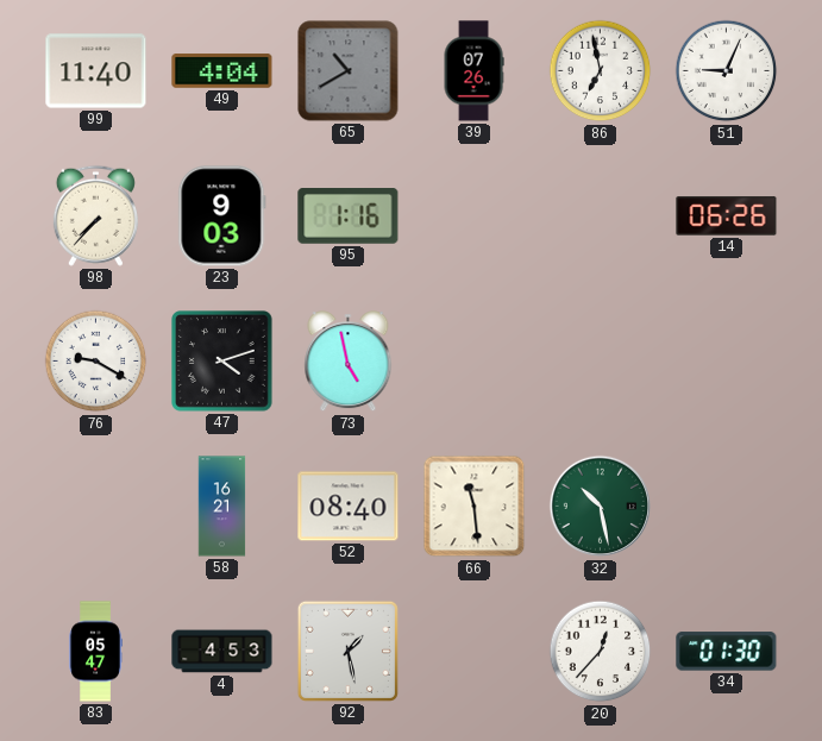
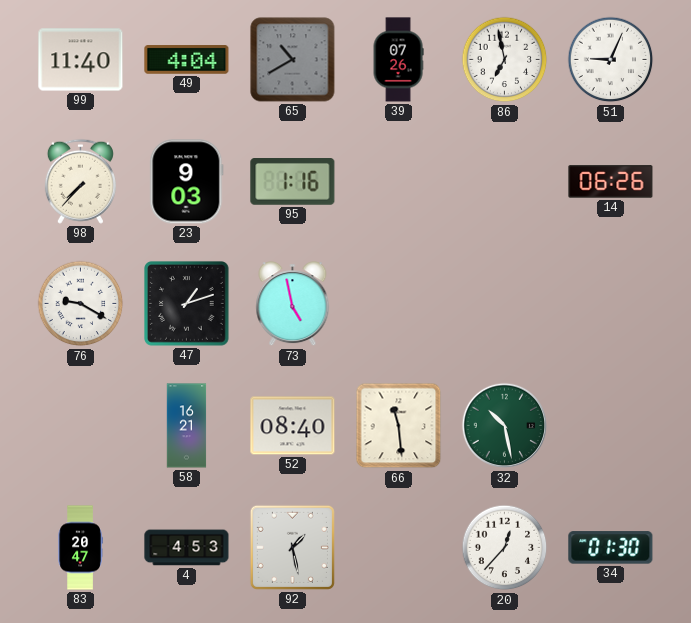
47: 4:12 -> 1:12
83: 05:47 -> 20:47
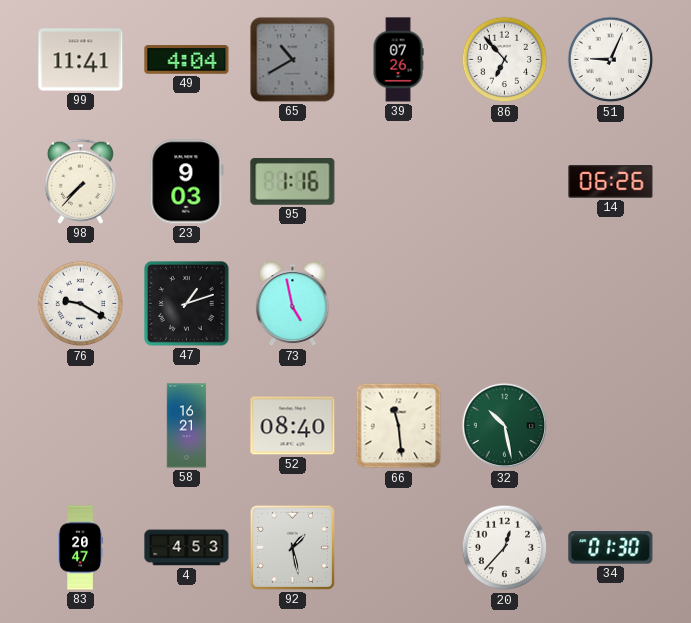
99: 11:40 -> 11:41
86: 6:58 -> 6:53
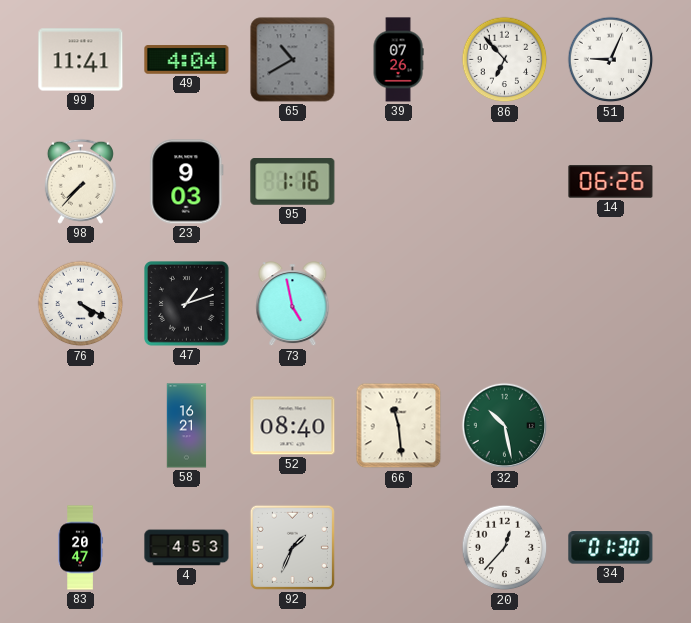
76: 9:20 -> 4:20
92: 1:28 -> 1:34
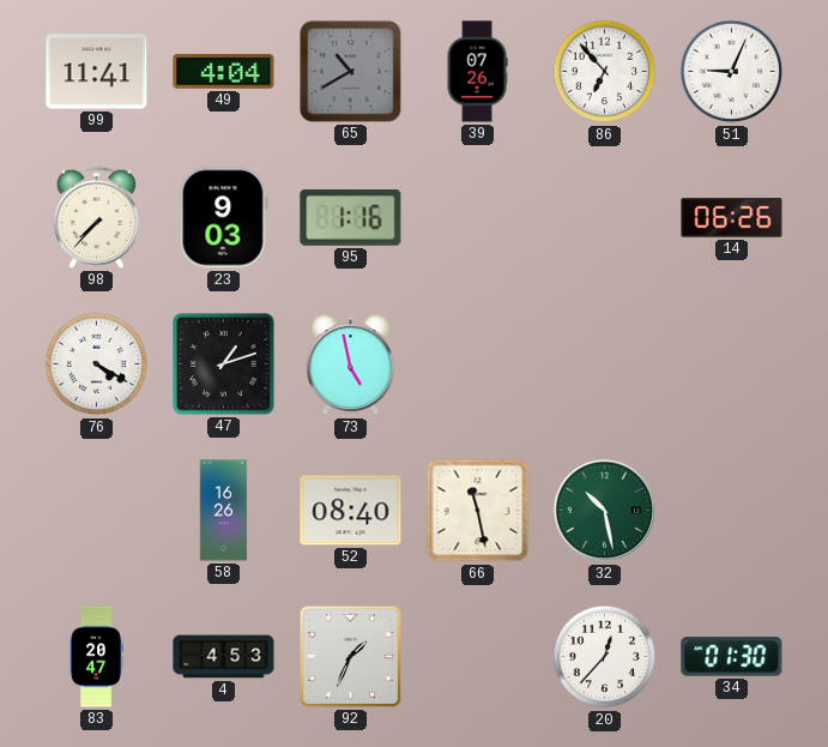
58: 16:21 -> 16:26
66: 11:29 -> 11:28
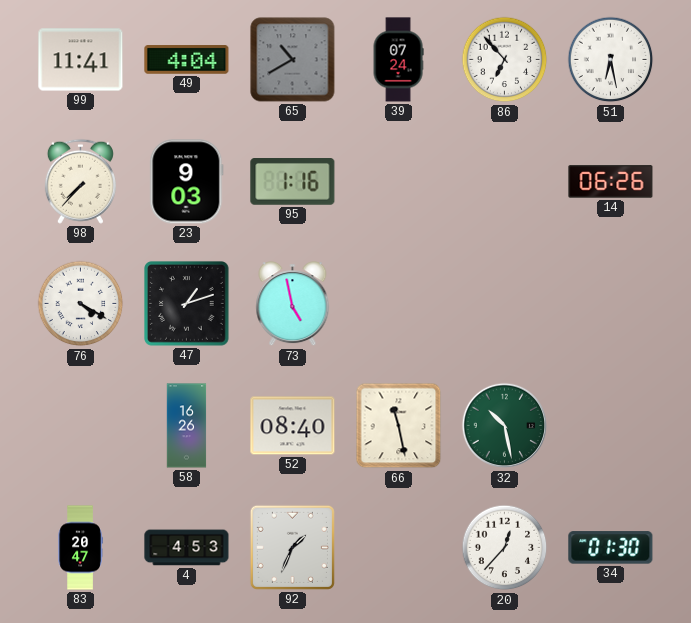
39: 07:26 -> 07:24
51: 9:04 -> 6:28
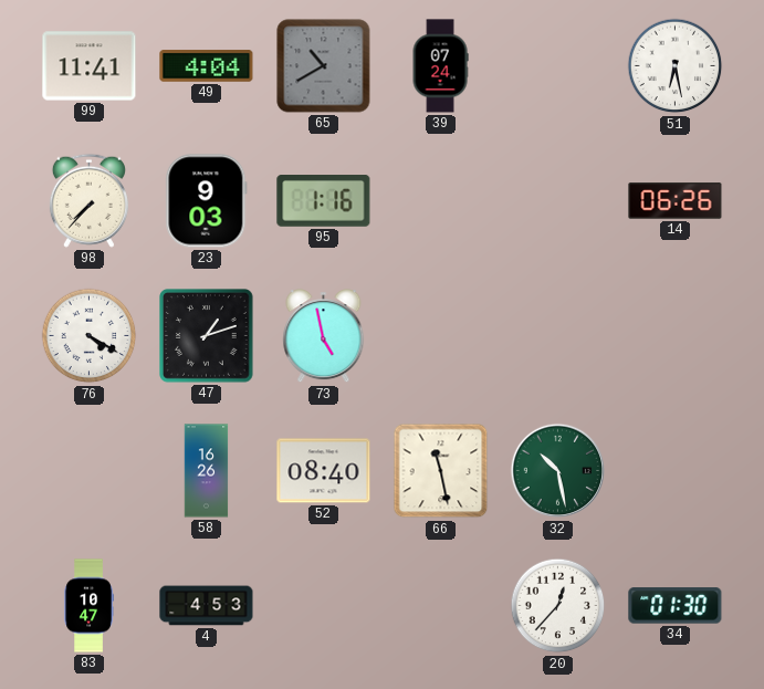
86: 6:53 -> none
83: 20:47 -> 10:47
92: 1:34 -> none
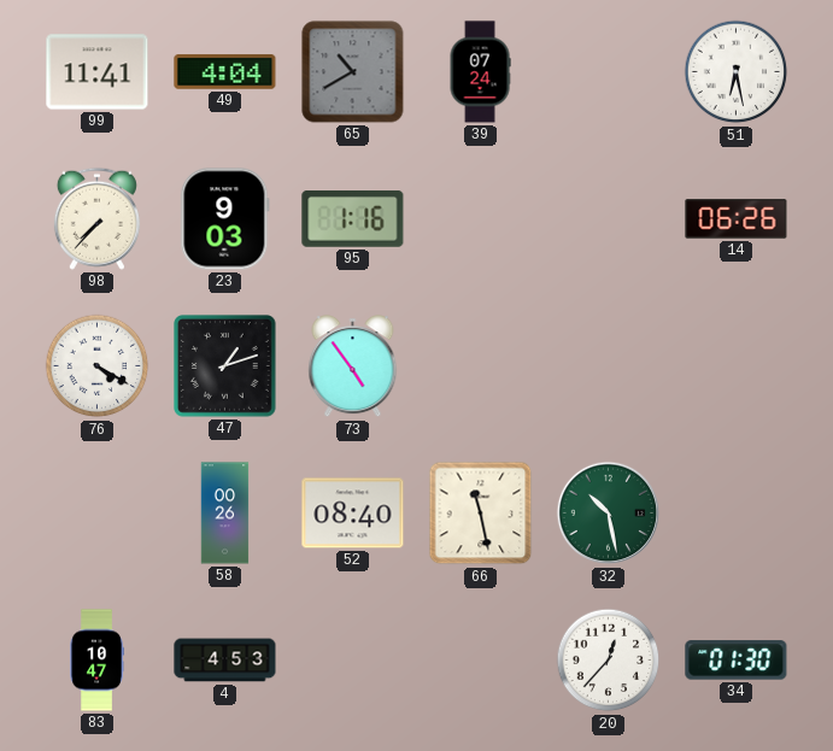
73: 4:58 -> 4:54
58: 16:26 -> 00:26
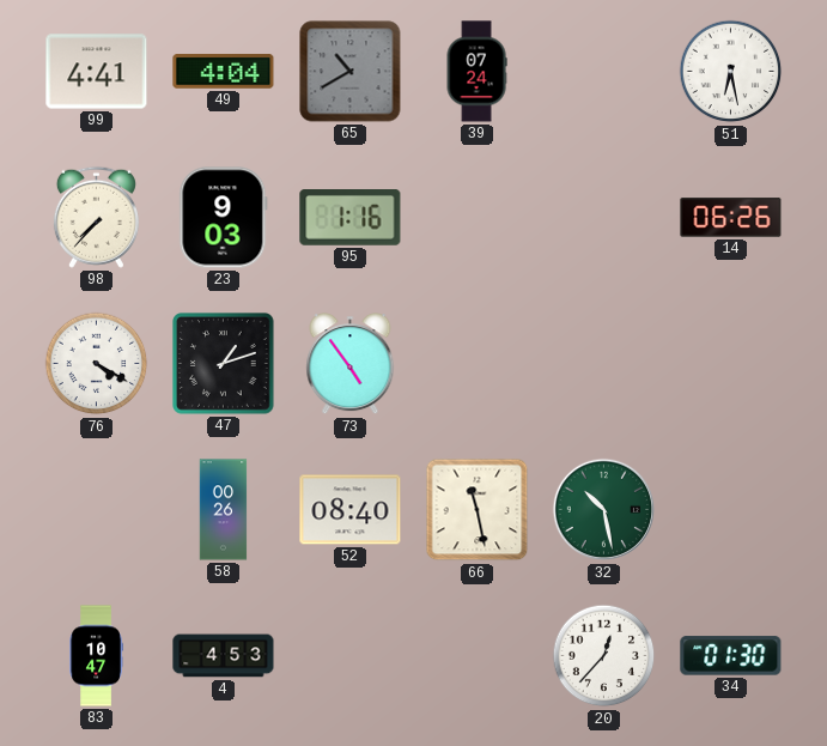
99: 11:41 -> 4:41
